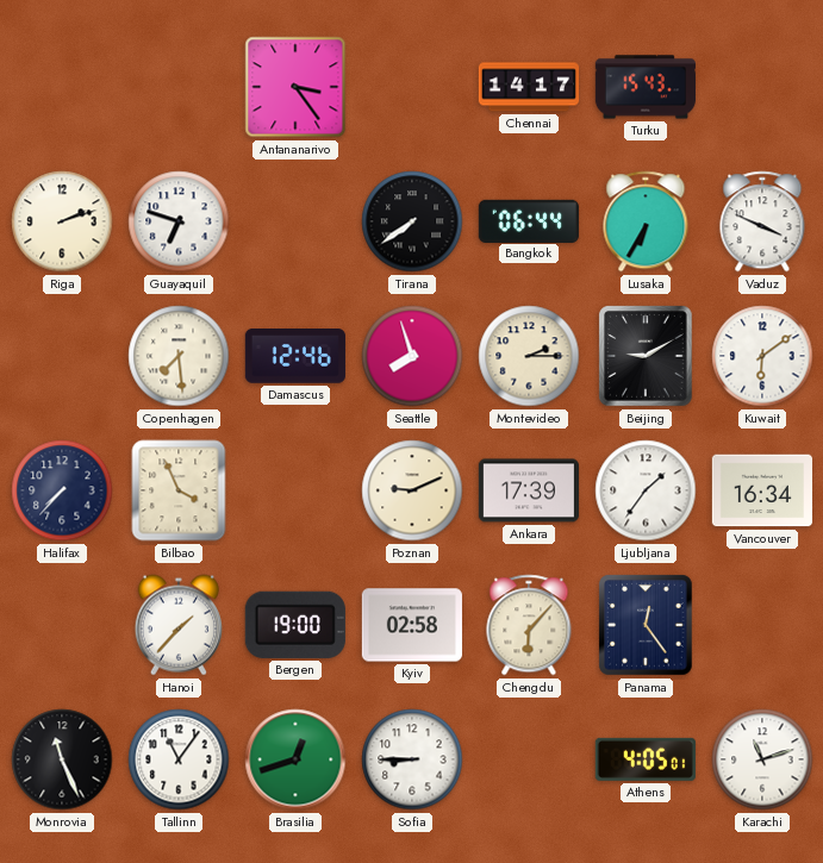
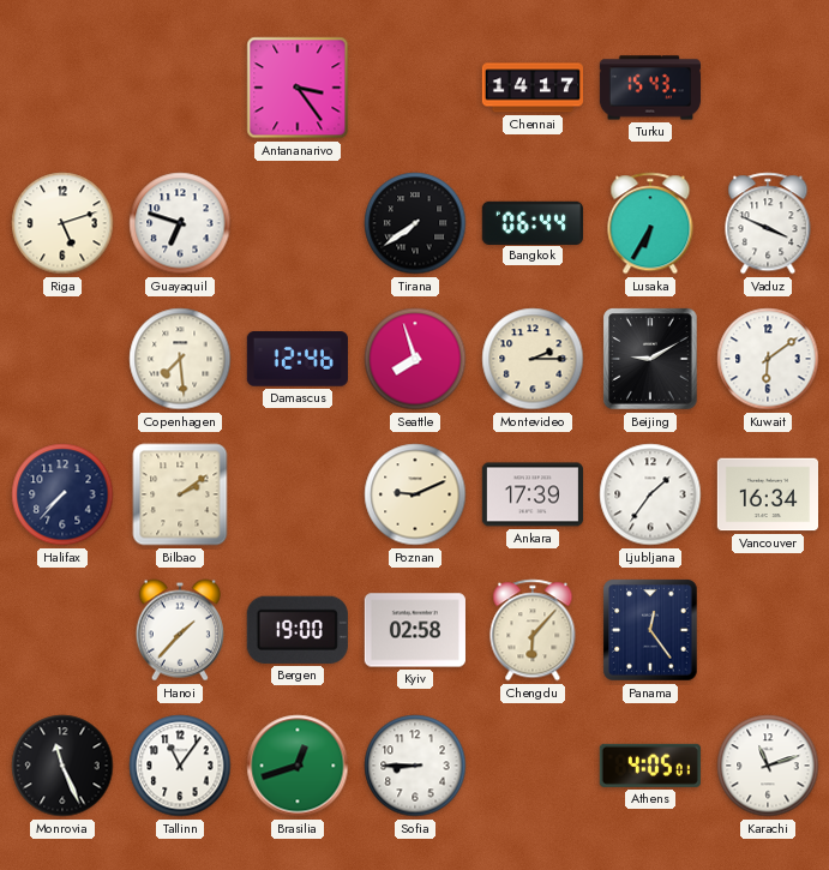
Riga: 2:12 -> 5:12
Bilbao: 3:56 -> 2:09
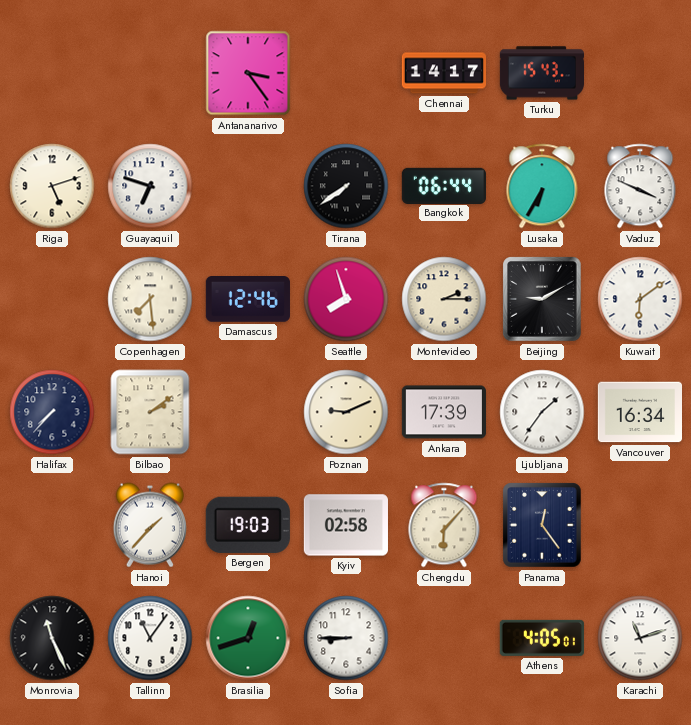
Bergen: 19:00 -> 19:03
